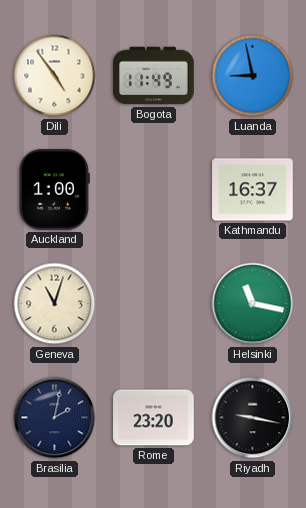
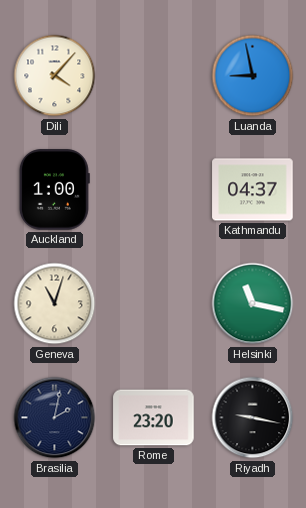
Dili: 4:54 -> 4:07
Bogota: 11:49 -> none
Kathmandu: 16:37 -> 04:37
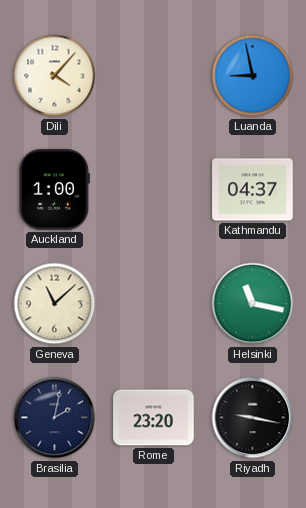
Geneva: 11:03 -> 11:08
